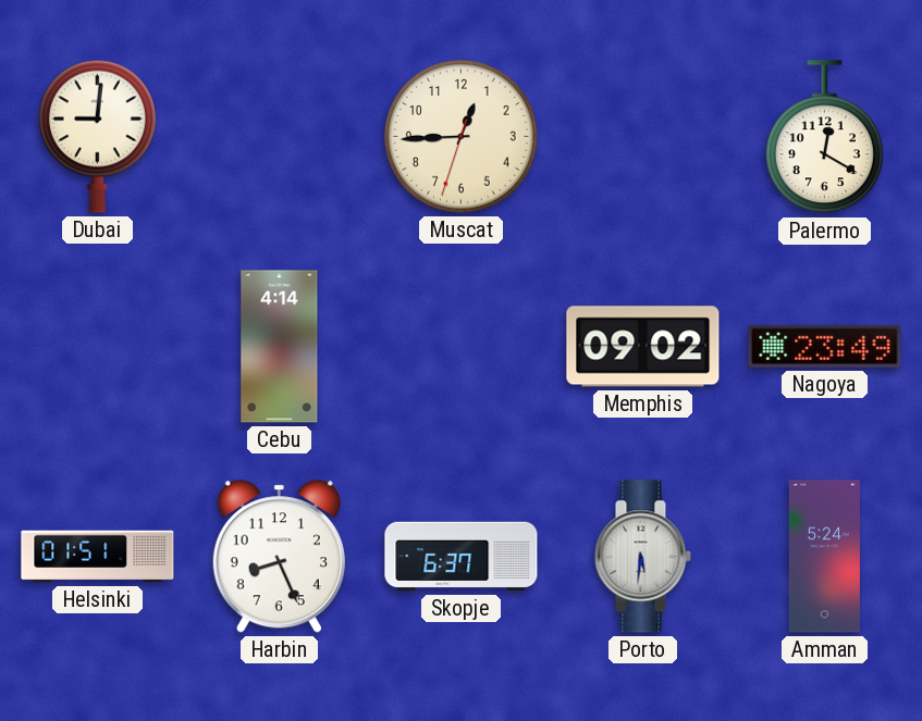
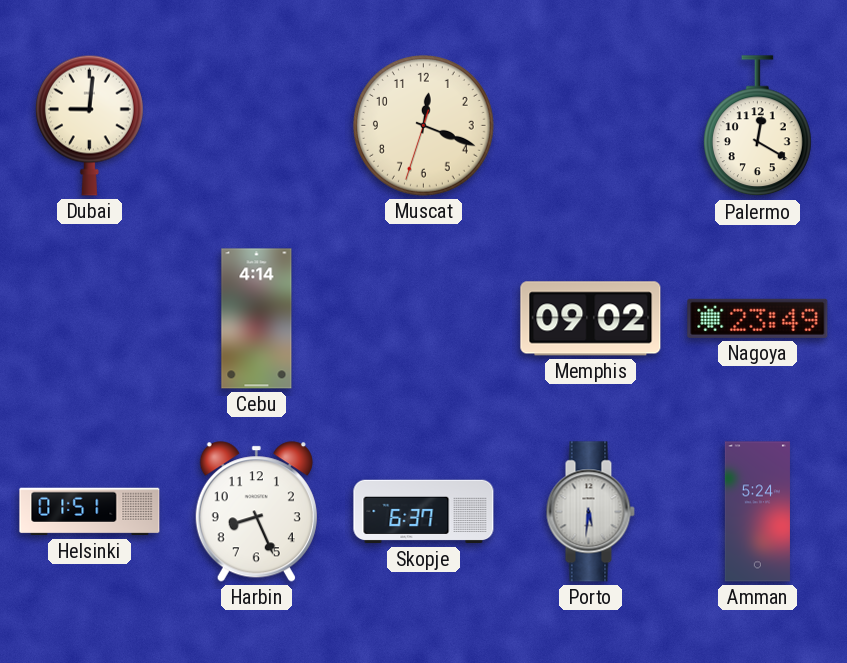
Muscat: 12:44 -> 12:18
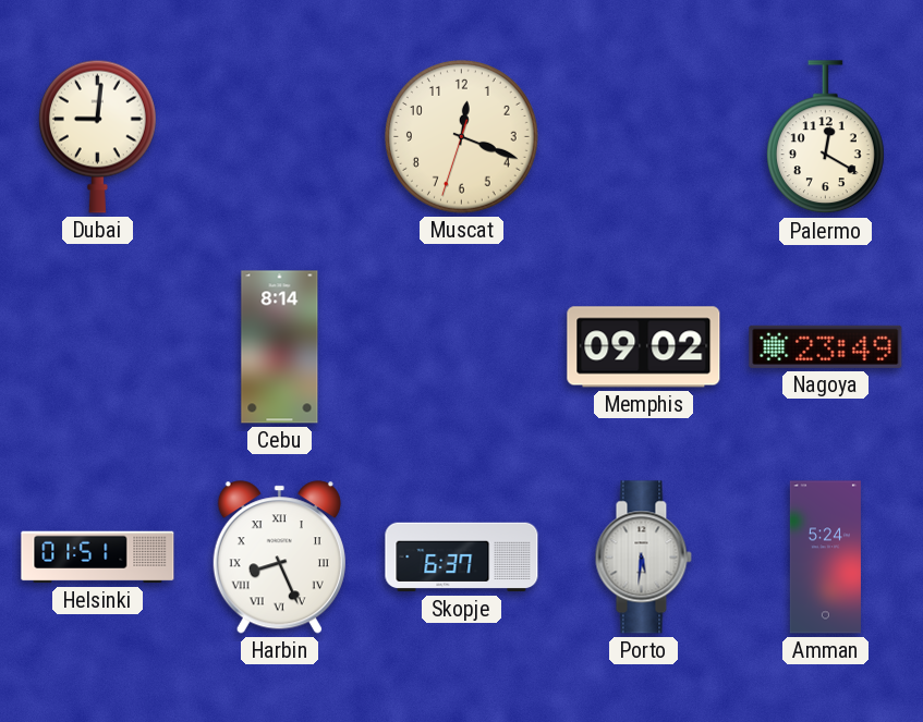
Cebu: 4:14 -> 8:14
Harbin numerals: Arabic -> Roman
